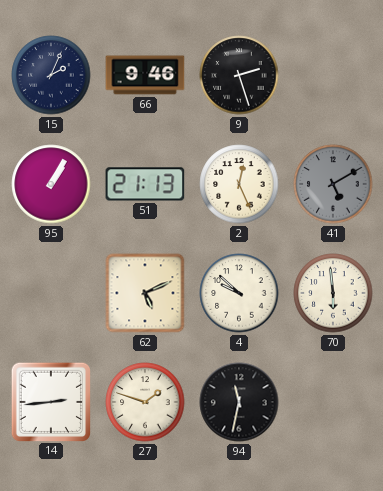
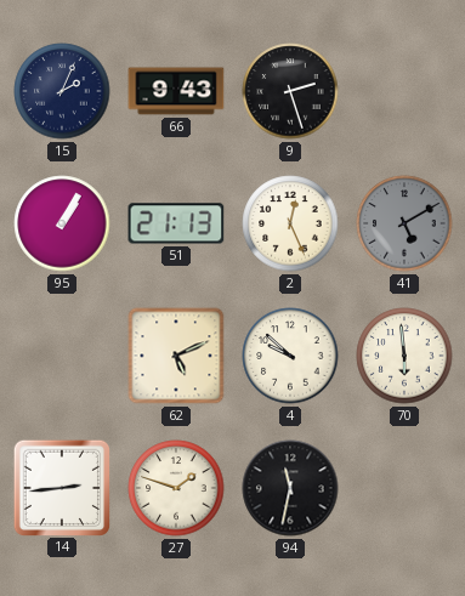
66: 9:46 -> 9:43
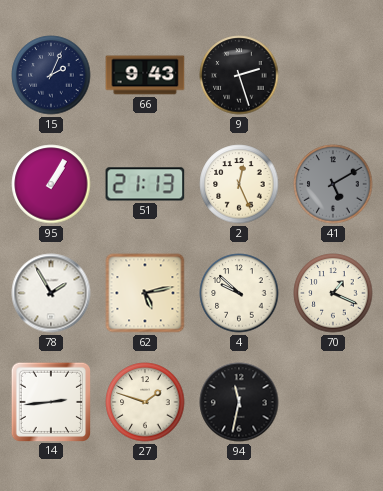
78: none -> 1:55
62: 5:11 -> 5:13
70: 5:59 -> 1:19
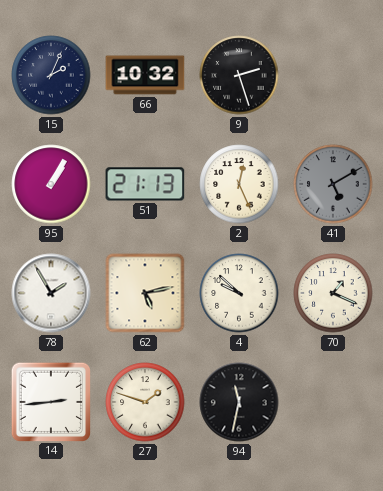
66: 9:43 -> 10:32
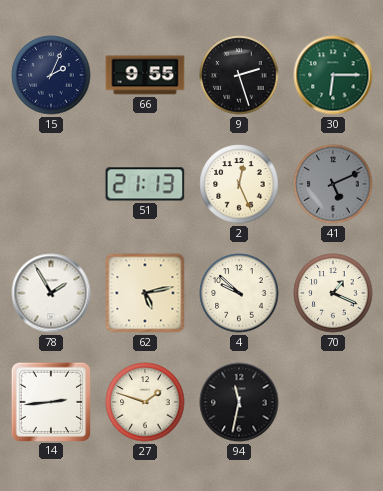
66: 10:32 -> 9:55
30: none -> 6:15
95: 1:05 -> none
41: 5:10 -> 5:11
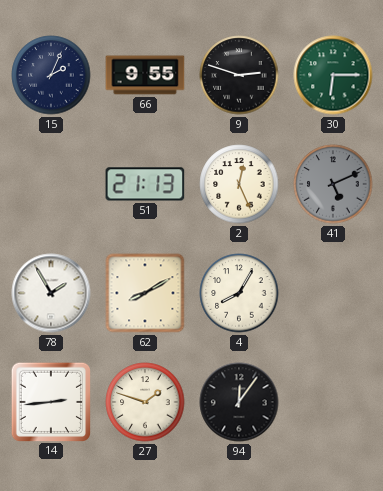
9: 2:27 -> 2:48
62: 5:13 -> 8:10
4: 9:52 -> 8:05
70: 1:19 -> none
94: 11:32 -> 12:06
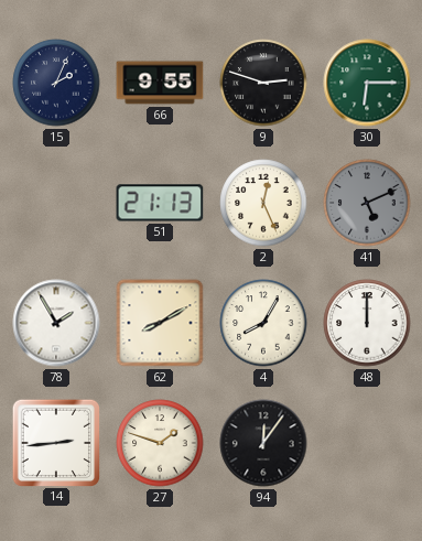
48: none -> 12:00
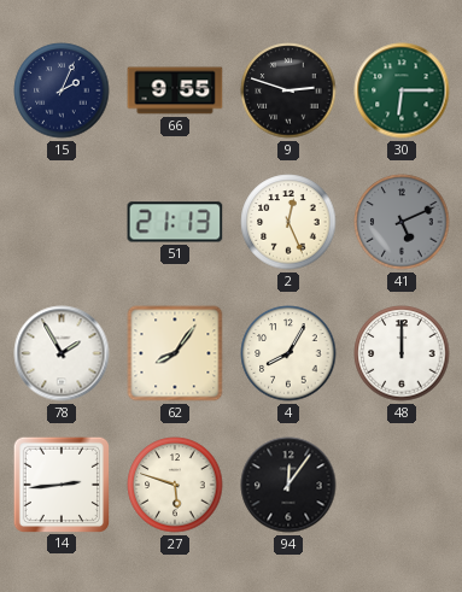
62: 8:10 -> 8:06
27: 1:48 -> 5:48
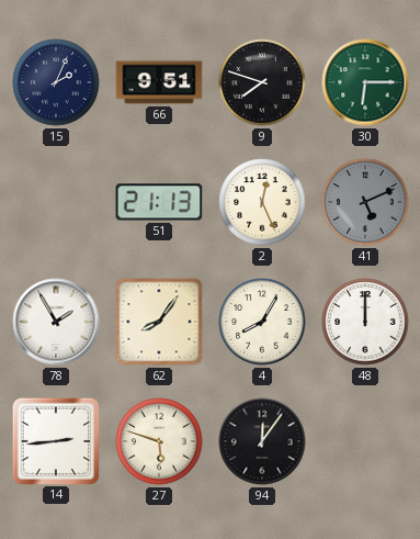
66: 9:55 -> 9:51
9: 2:48 -> 7:48
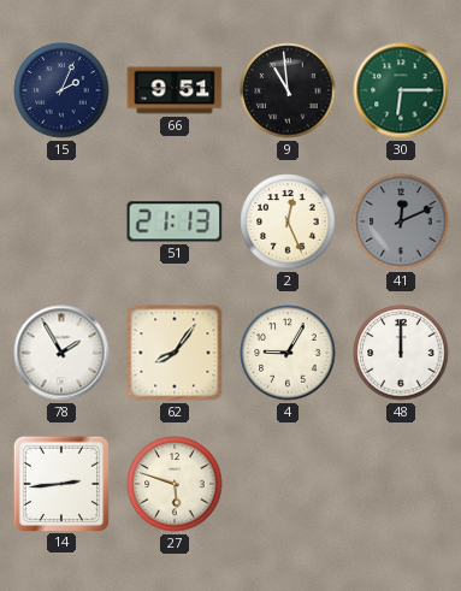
9: 7:48 -> 10:59
41: 5:11 -> 12:11
4: 8:05 -> 9:05
94: 12:06 -> none
